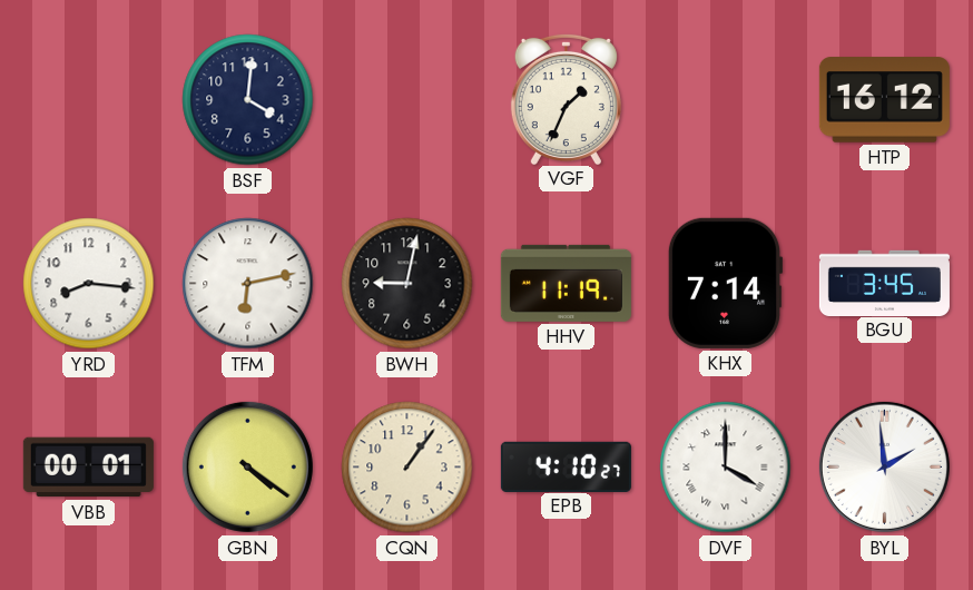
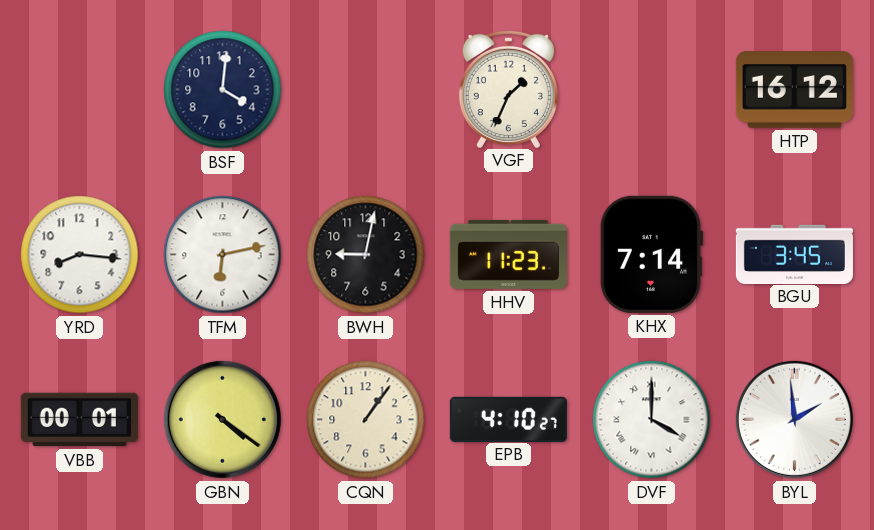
HHV: 11:19 -> 11:23
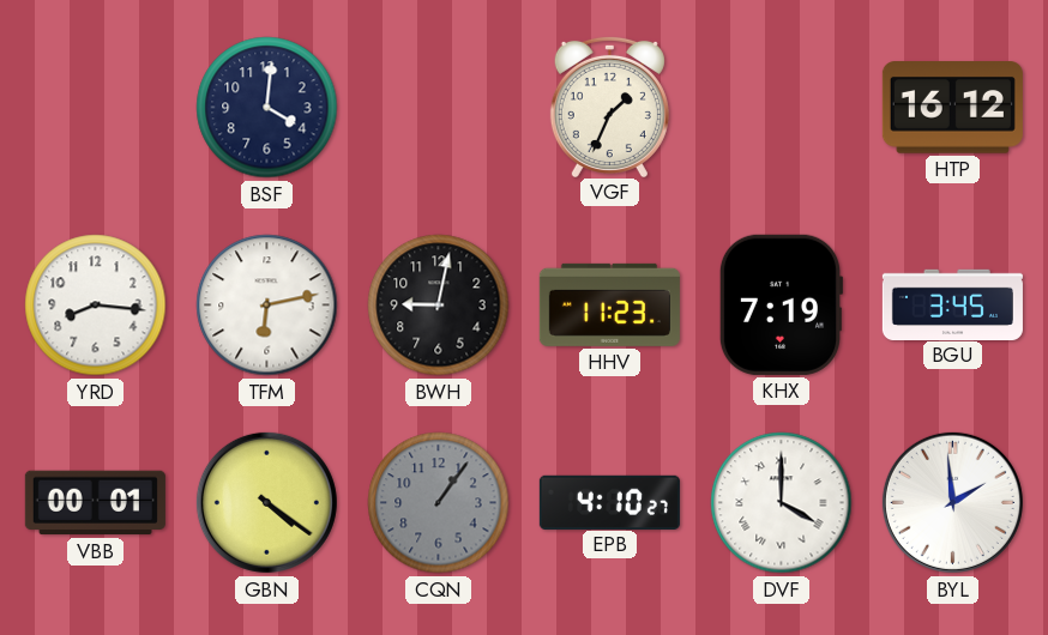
KHX: 7:14 -> 7:19
CQN dial: cream -> grey
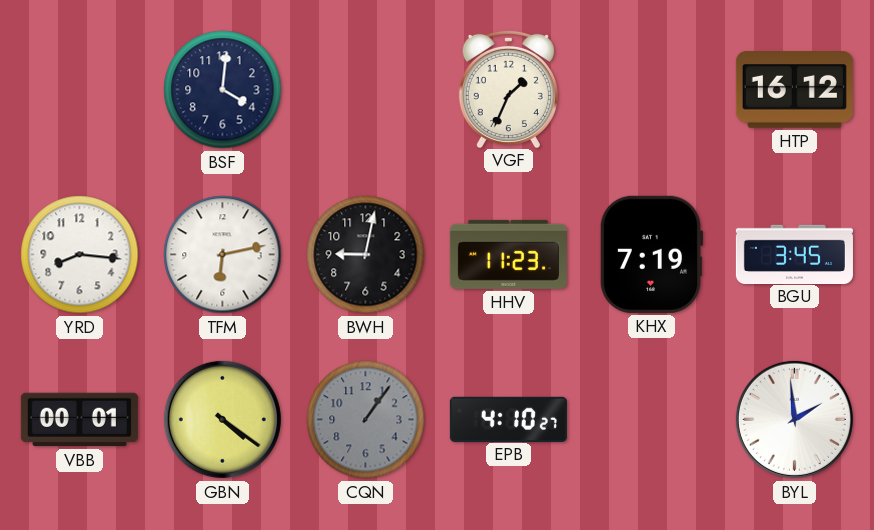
DVF: 4:00 -> none
